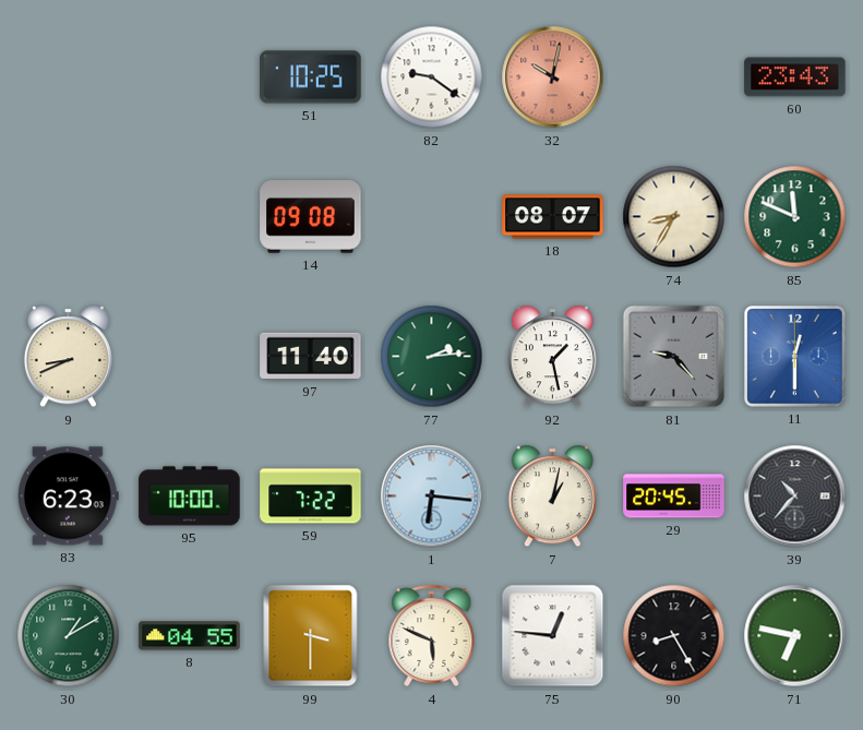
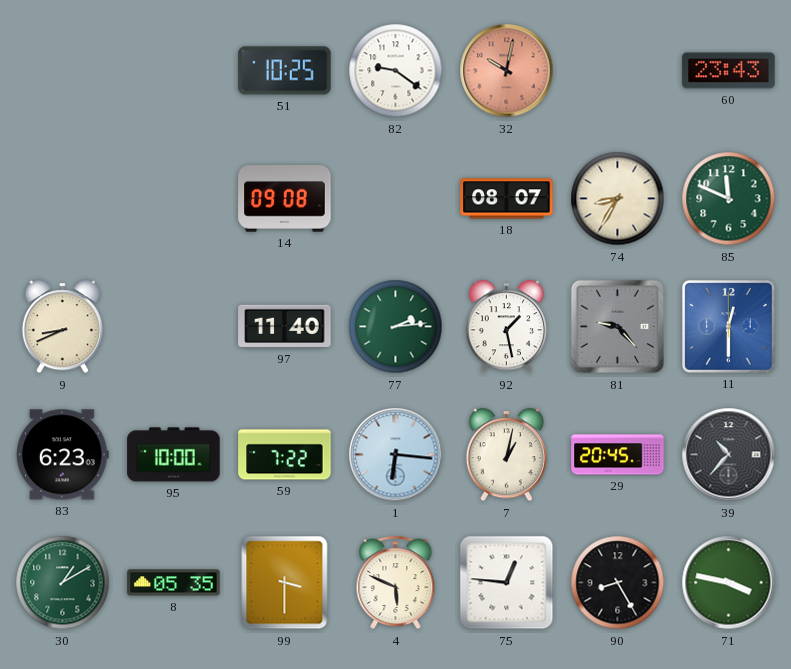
8: 04:55 -> 05:35
71: 6:47 -> 3:47
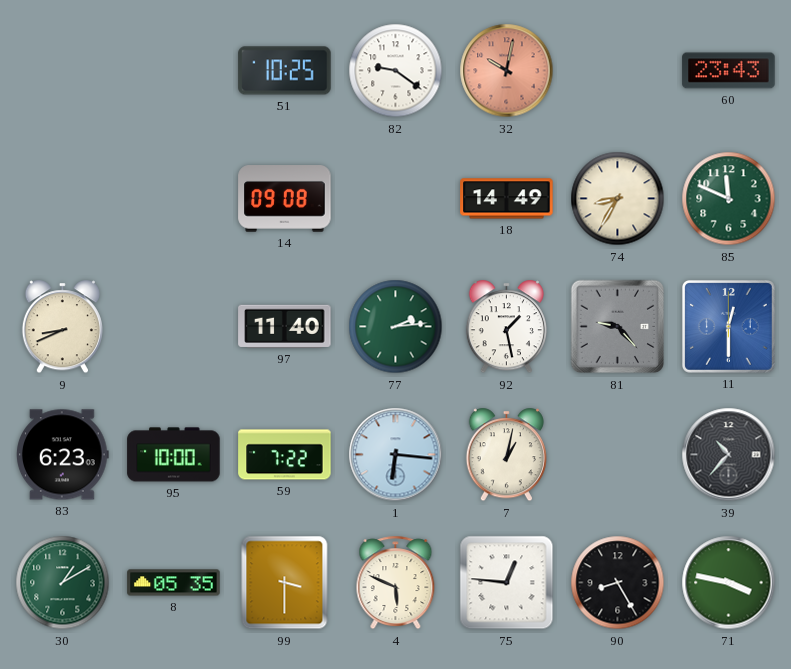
18: 08:07 -> 14:49
29: 20:45 -> none
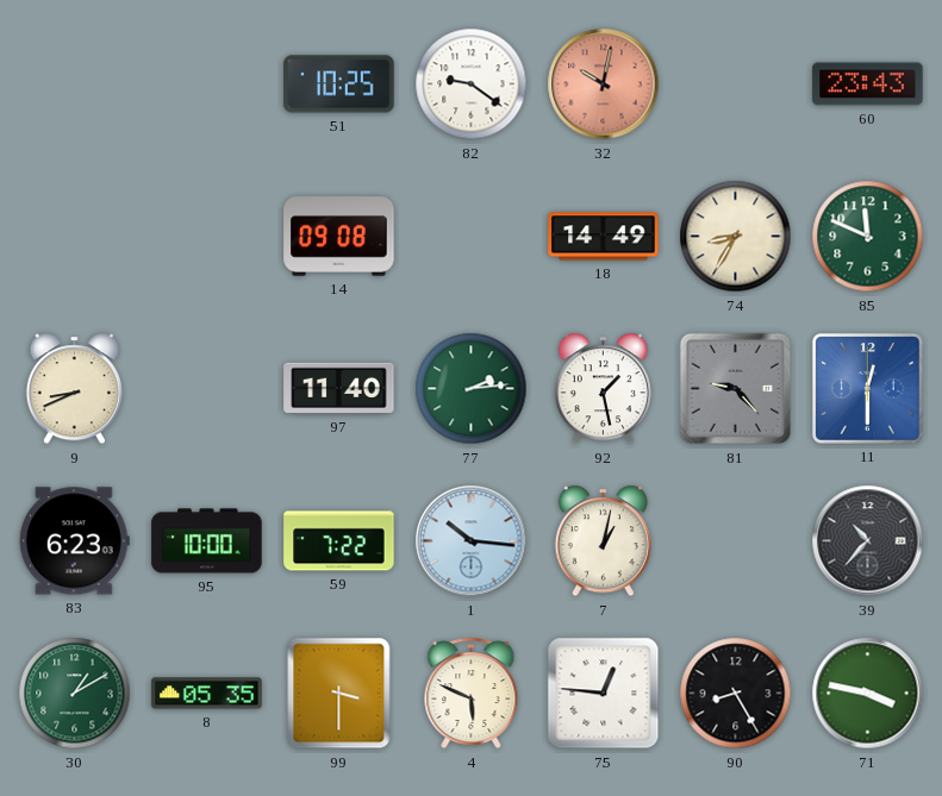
1: 6:16 -> 10:16
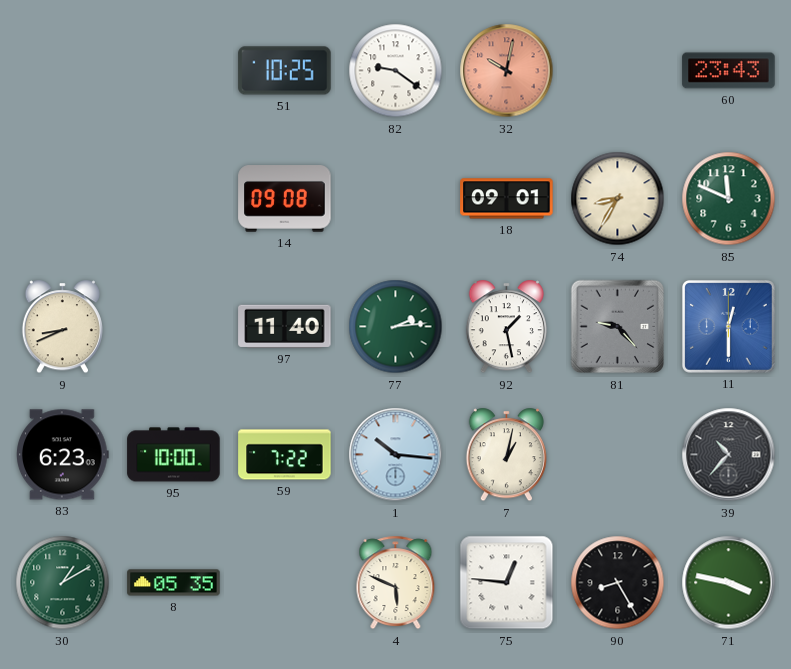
18: 14:49 -> 09:01
99: 3:30 -> none
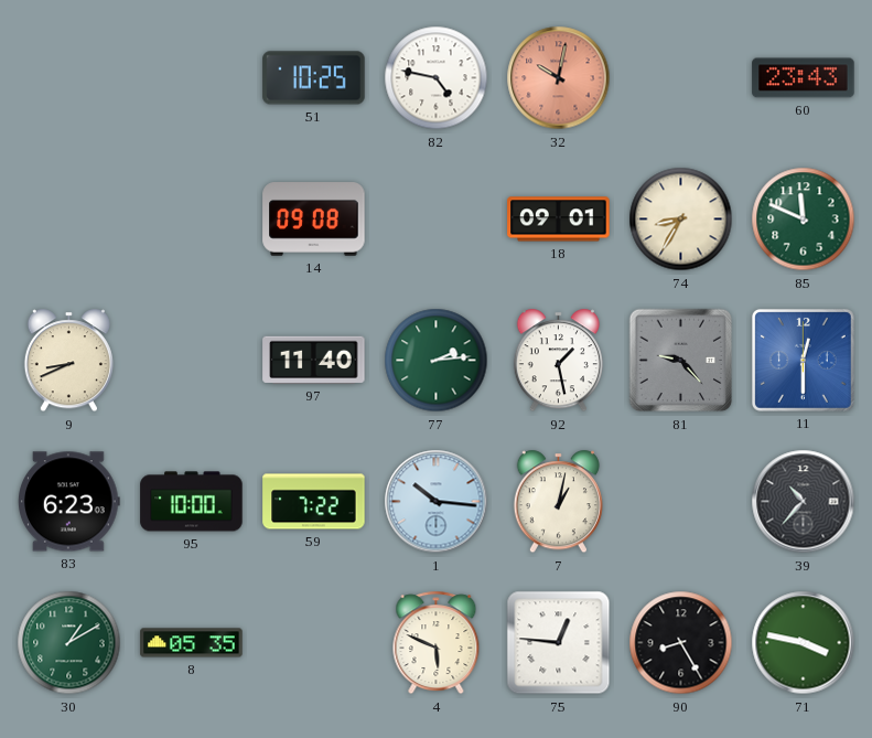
82: 9:21 -> 4:47
